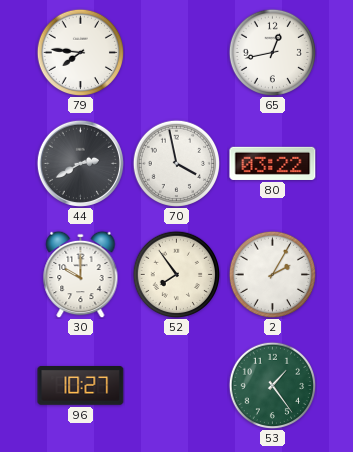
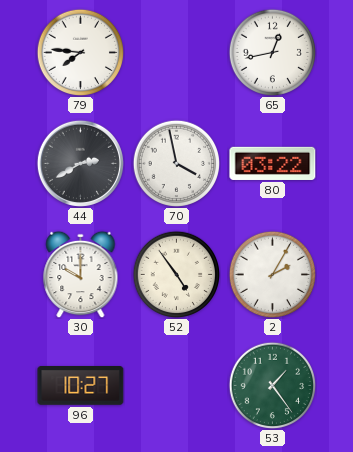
52: 7:54 -> 4:54
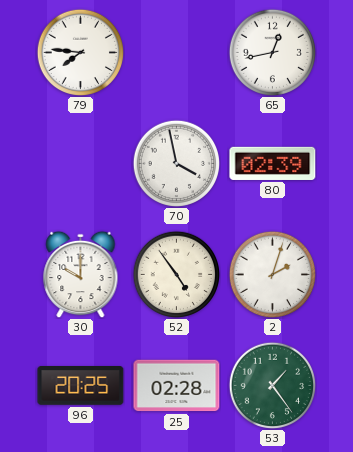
44: 2:40 -> none
80: 03:22 -> 02:39
2: 2:05 -> 2:03
96: 10:27 -> 20:25
25: none -> 02:28
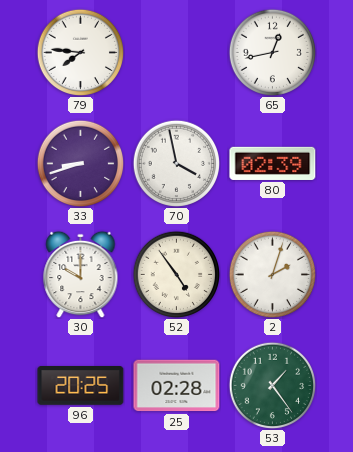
33: none -> 8:42
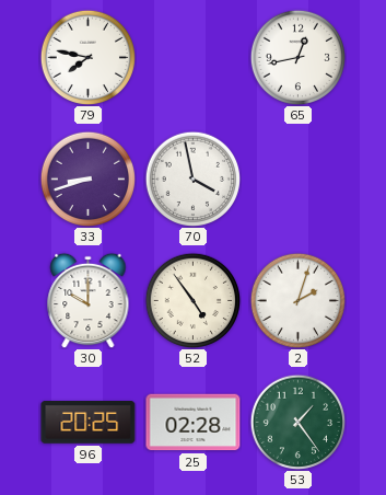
79: 7:46 -> 7:47
80: 02:39 -> none
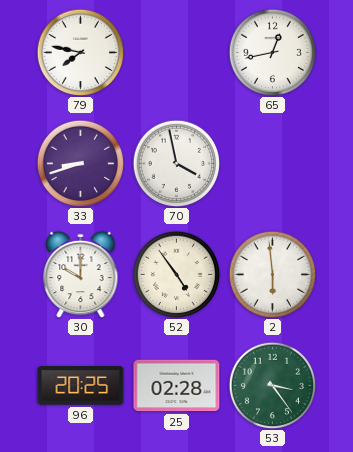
2: 2:03 -> 5:59
53: 1:24 -> 3:24
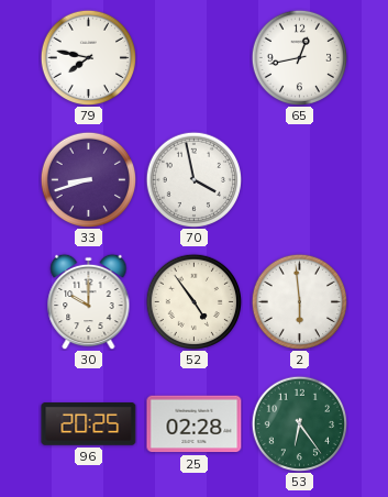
53: 3:24 -> 6:24
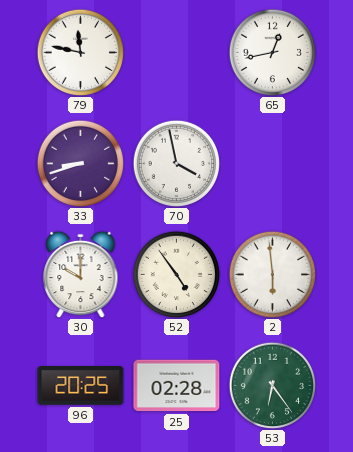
79: 7:47 -> 11:47
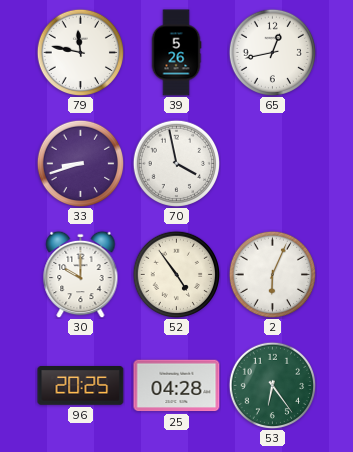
39: none -> 5:26
2: 5:59 -> 6:04
25: 02:28 -> 04:28
